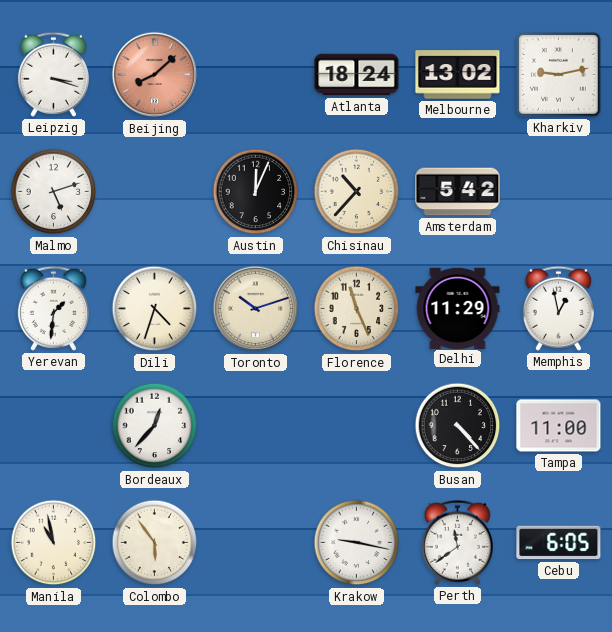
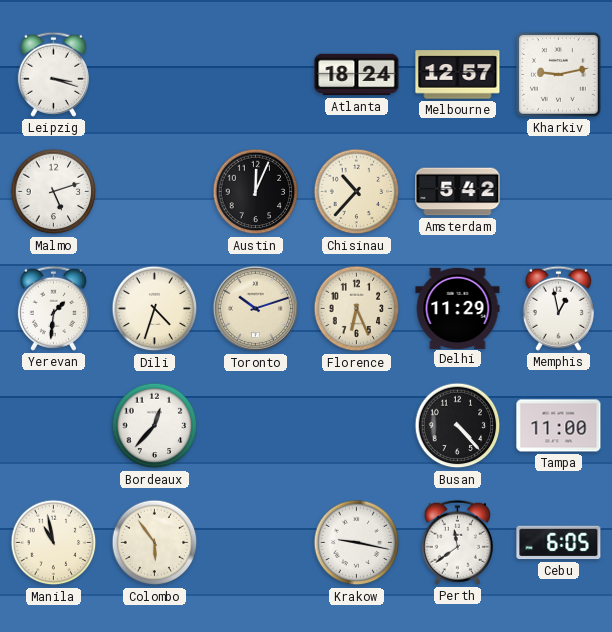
Beijing: 8:08 -> none
Melbourne: 13:02 -> 12:57
Florence: 11:26 -> 6:26
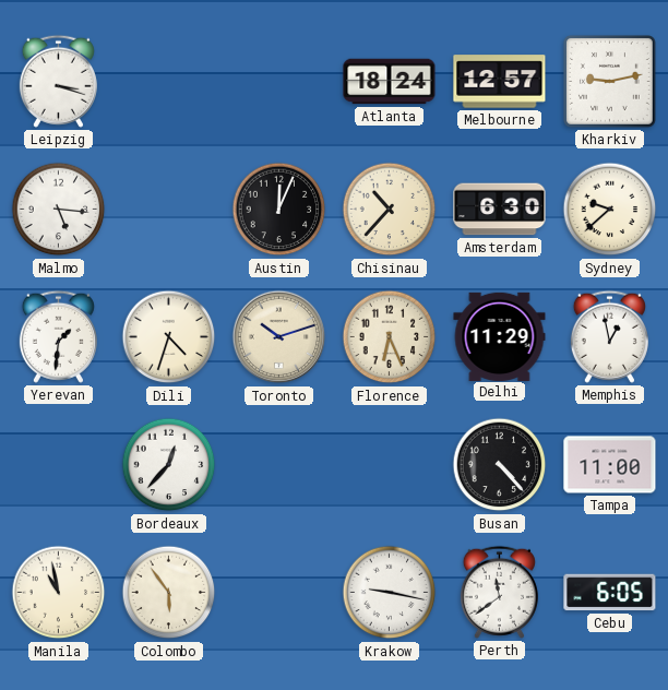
Malmo: 5:12 -> 5:16
Amsterdam: 5:42 -> 6:30
Sydney: none -> 9:38
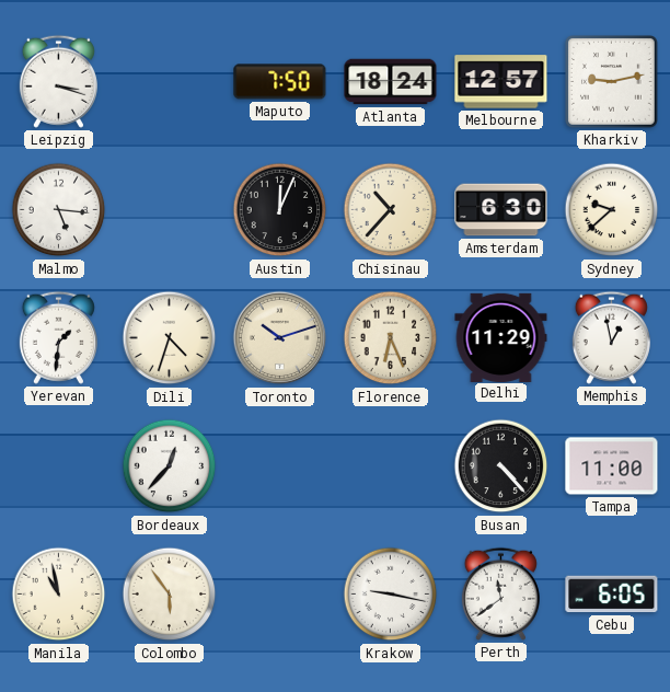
Maputo: none -> 7:50
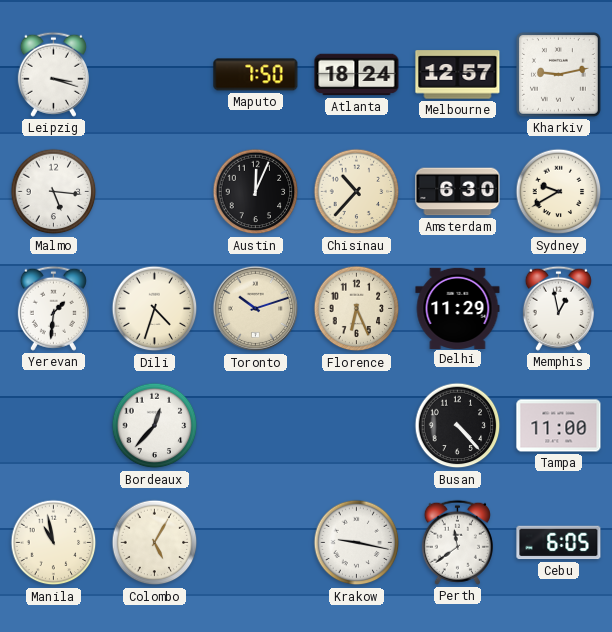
Sydney: 9:38 -> 9:40
Colombo: 5:54 -> 5:05
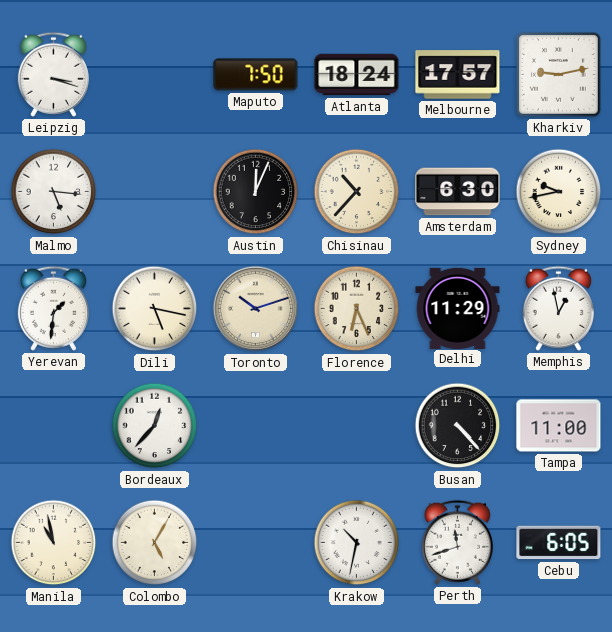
Melbourne: 12:57 -> 17:57
Sydney: 9:40 -> 9:43
Dili: 4:33 -> 5:17
Krakow: 9:17 -> 10:32
Perth: 11:39 -> 11:42
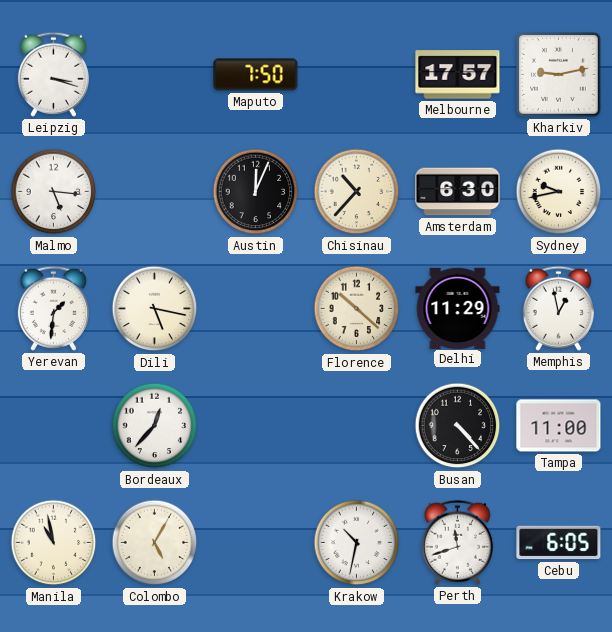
Atlanta: 18:24 -> none
Toronto: 10:12 -> none
Florence: 6:26 -> 10:22
